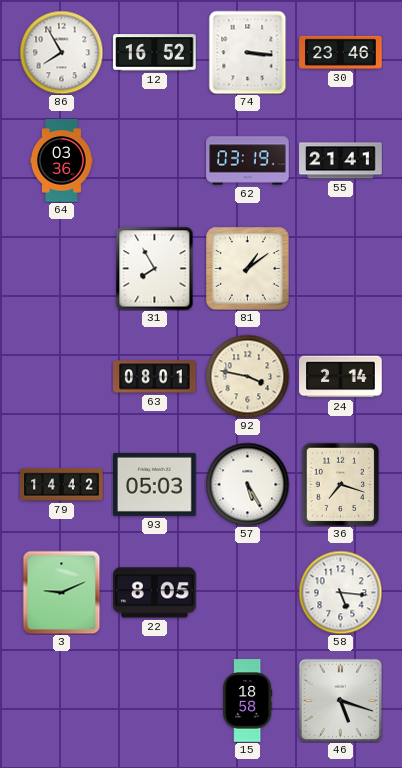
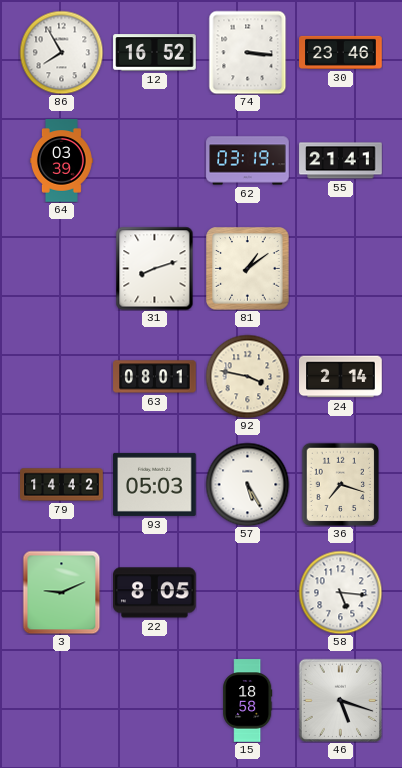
64: 03:36 -> 03:39
31: 7:55 -> 8:12
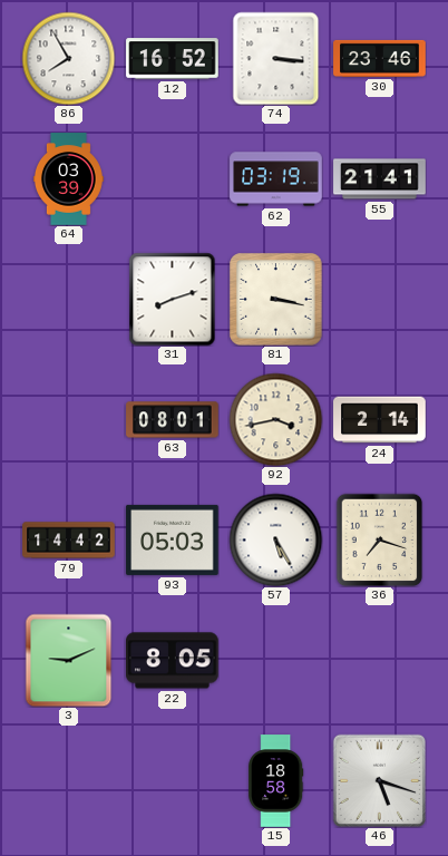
81: 1:09 -> 3:17
92: 3:47 -> 3:43
58: 5:16 -> none
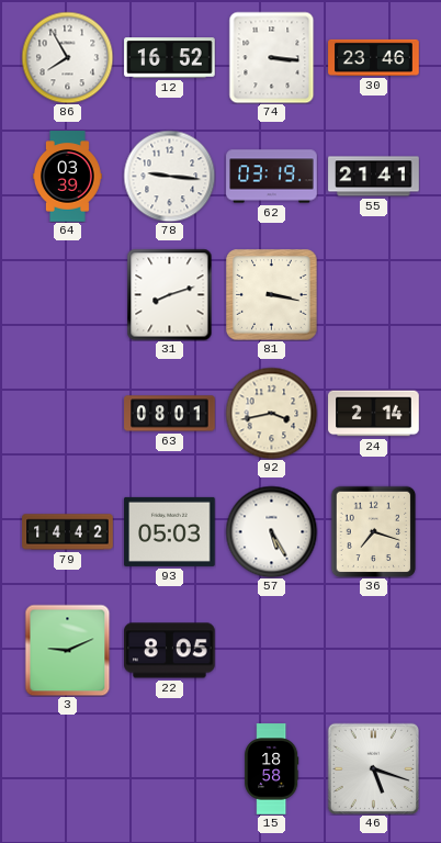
78: none -> 9:16
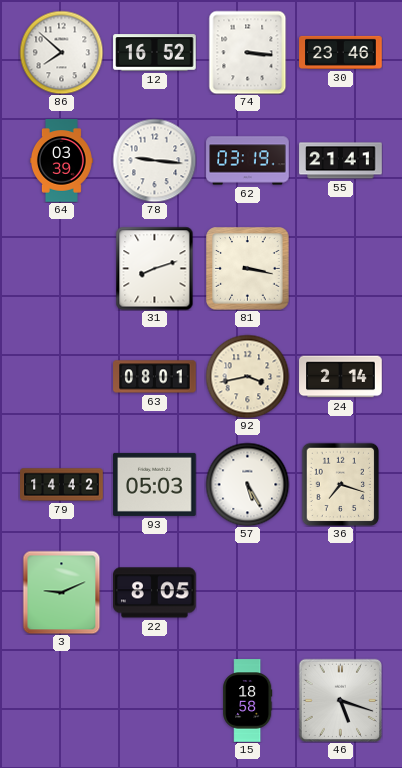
86: 7:55 -> 7:52
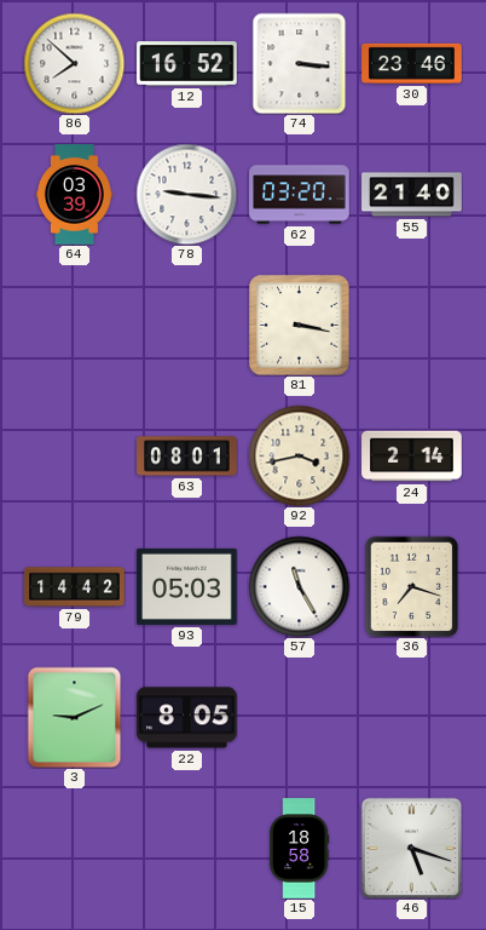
62: 03:19 -> 03:20
55: 21:41 -> 21:40
31: 8:12 -> none
57: 5:25 -> 11:25
